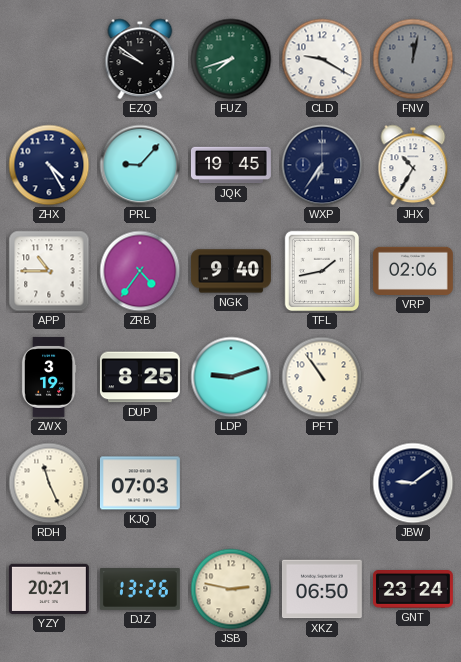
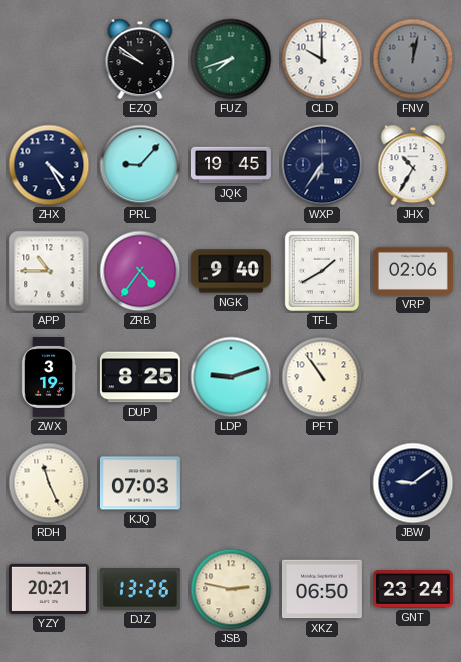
CLD: 9:20 -> 10:00
TFL: 1:43 -> 1:40
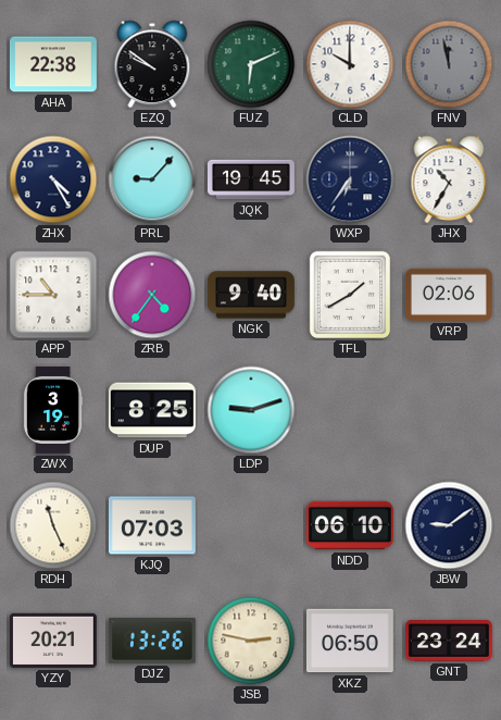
AHA: none -> 22:38
FUZ: 7:42 -> 6:11
FNV: 12:02 -> 11:58
PFT: 10:54 -> none
NDD: none -> 06:10
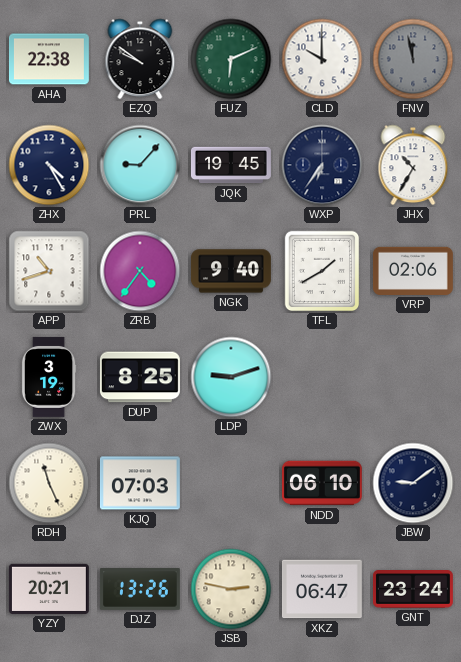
APP: 10:45 -> 10:42
XKZ: 06:50 -> 06:47
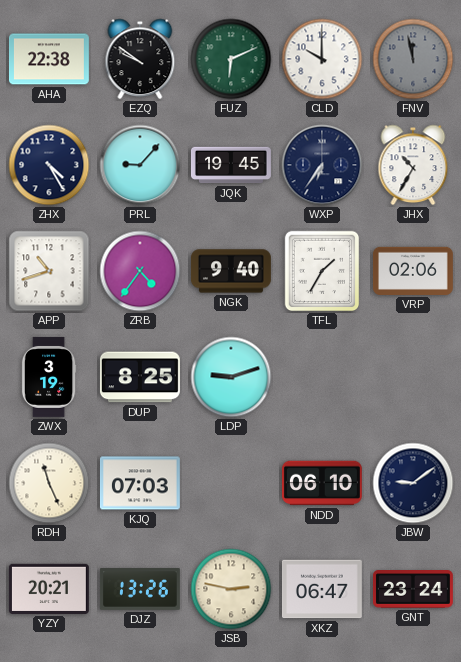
TFL: 1:40 -> 1:35
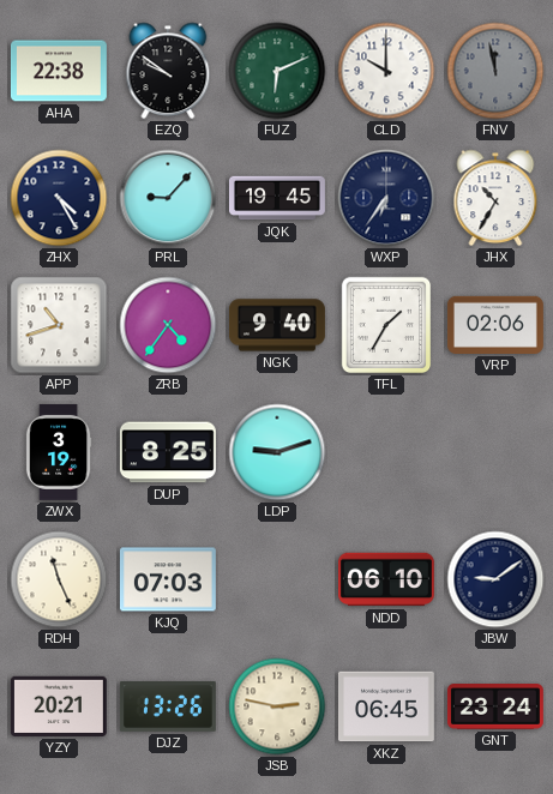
XKZ: 06:47 -> 06:45
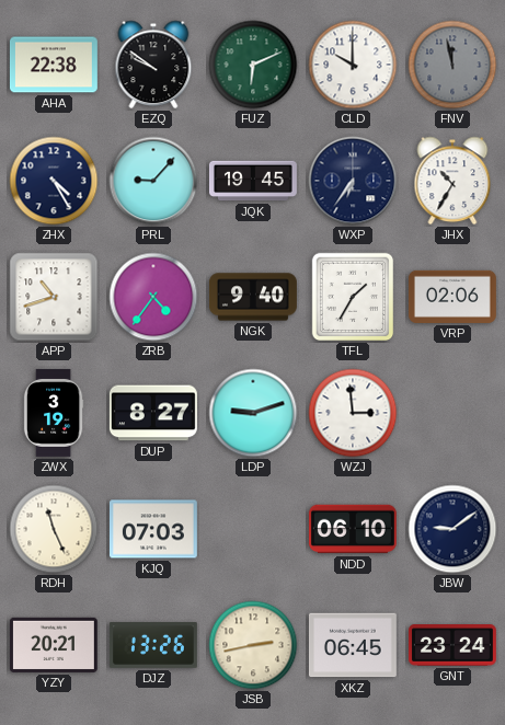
DUP: 8:25 -> 8:27
WZJ: none -> 2:59
JSB: 2:47 -> 2:43
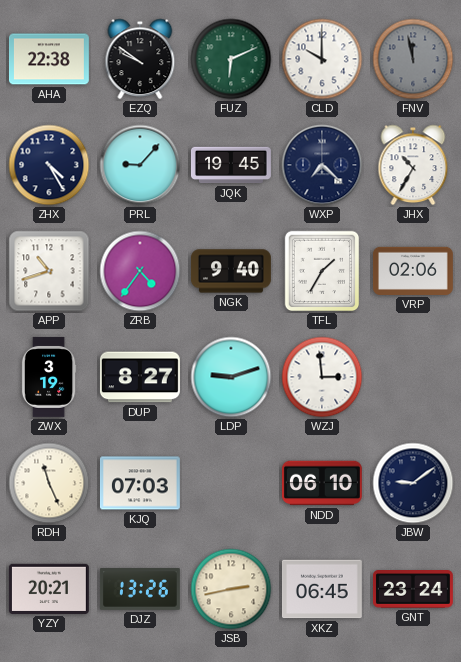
WXP: 6:36 -> 7:22
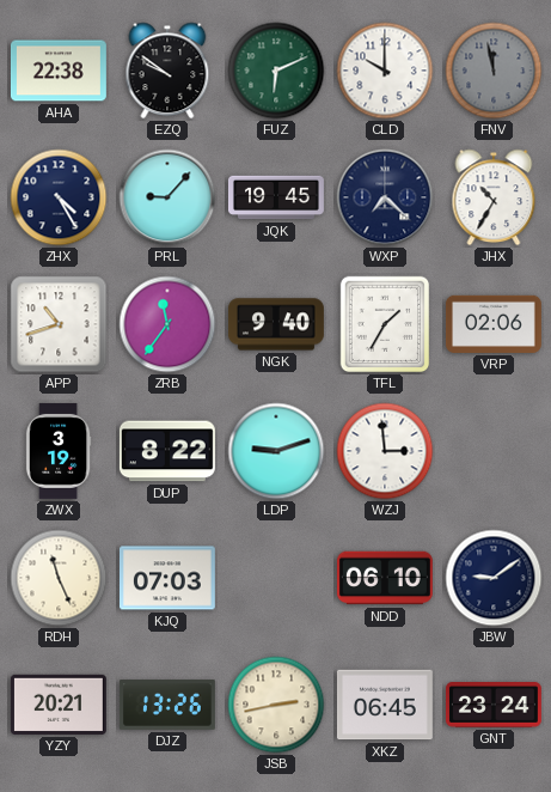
ZRB: 4:36 -> 11:36
DUP: 8:27 -> 8:22
